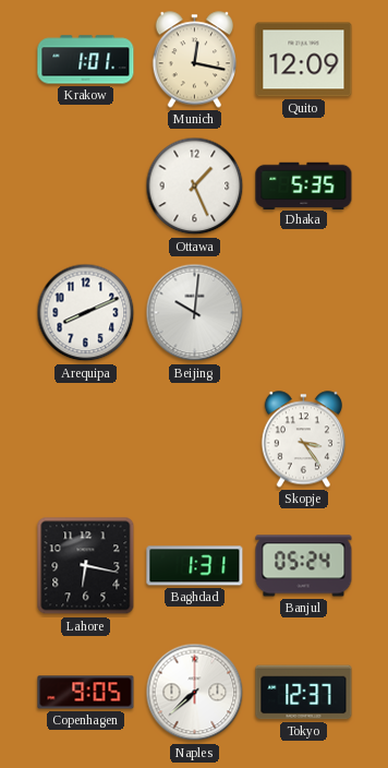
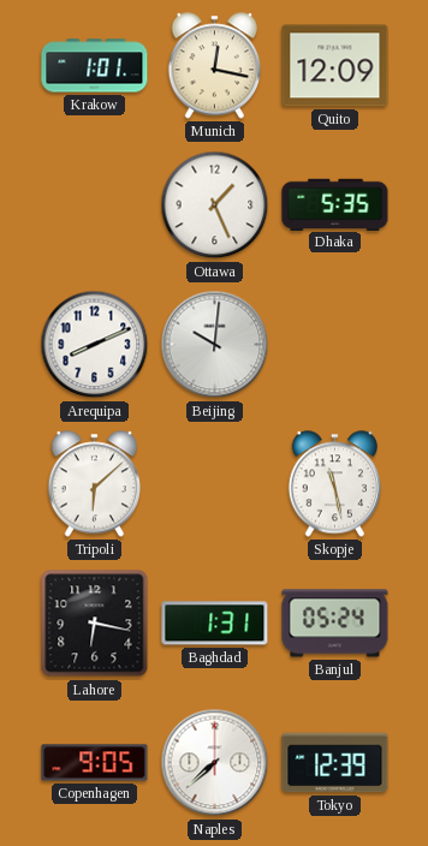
Tripoli: none -> 6:08
Skopje: 3:24 -> 11:28
Tokyo: 12:37 -> 12:39
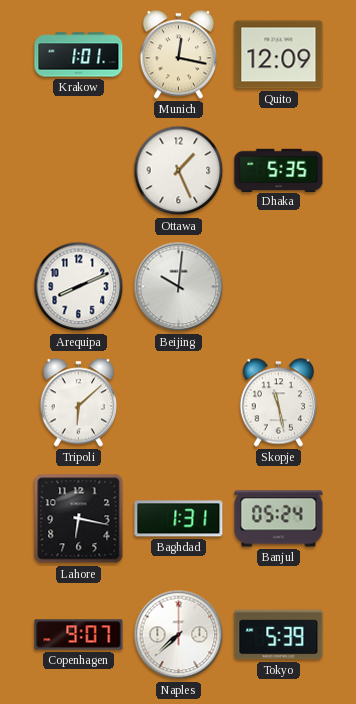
Copenhagen: 9:05 -> 9:07
Tokyo: 12:39 -> 5:39
